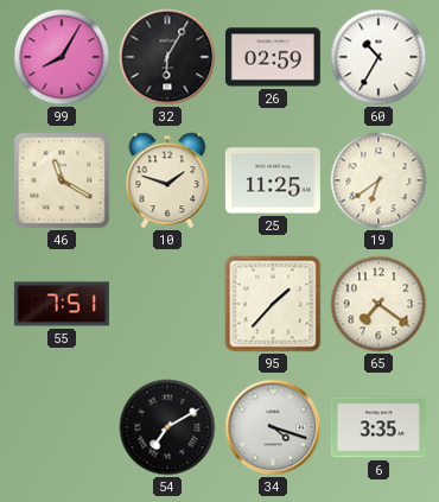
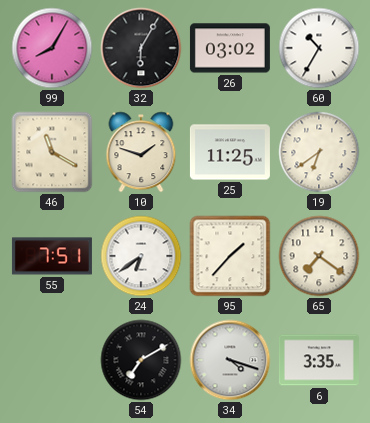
26: 02:59 -> 03:02
24: none -> 6:39
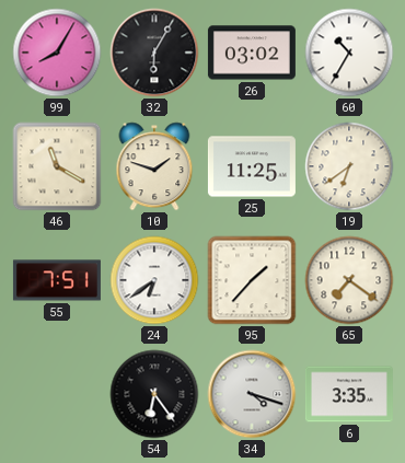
54: 7:10 -> 6:24
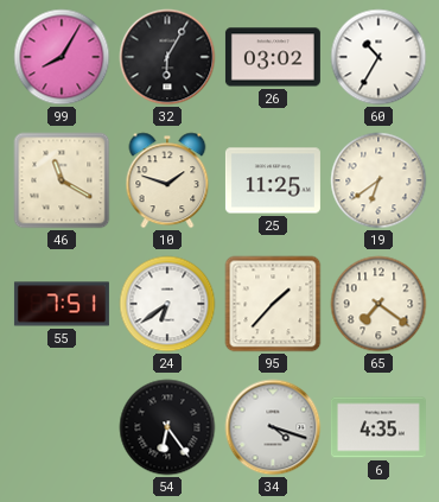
6: 3:35 -> 4:35
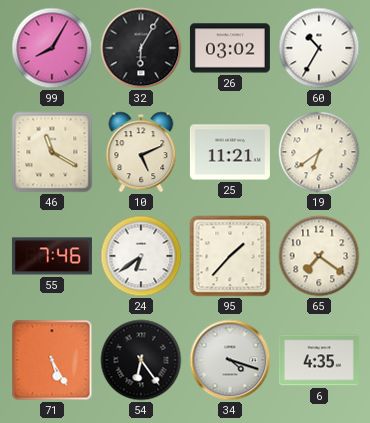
10: 1:48 -> 5:11
25: 11:25 -> 11:21
55: 7:51 -> 7:46
71: none -> 5:25
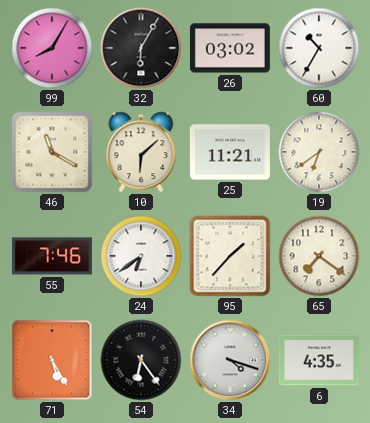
10: 5:11 -> 6:08
